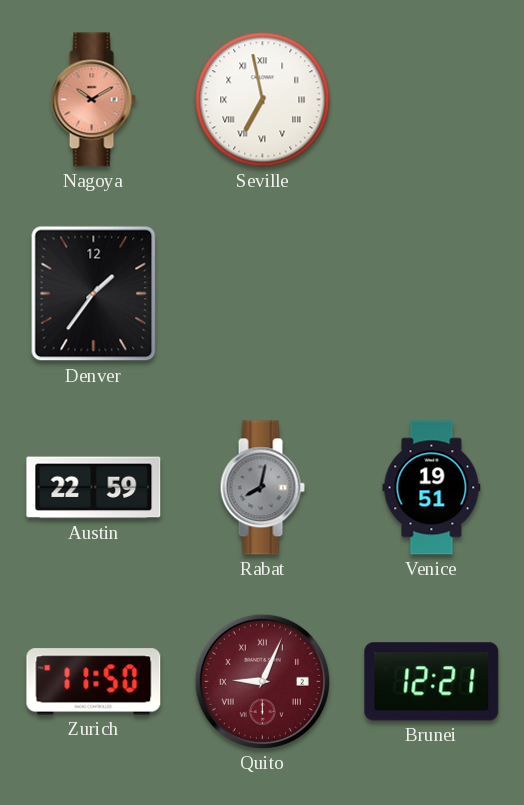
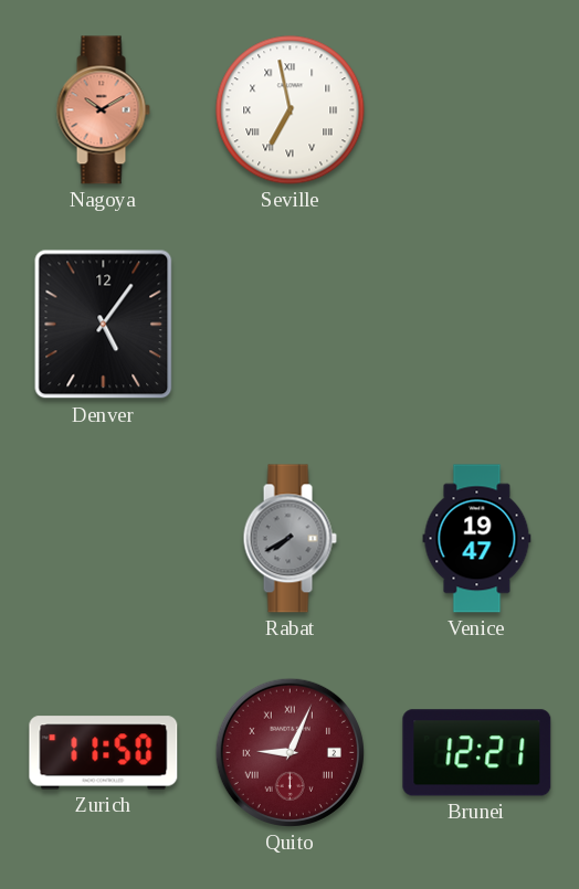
Denver: 1:36 -> 5:06
Austin: 22:59 -> none
Rabat: 8:02 -> 7:40
Venice: 19:51 -> 19:47
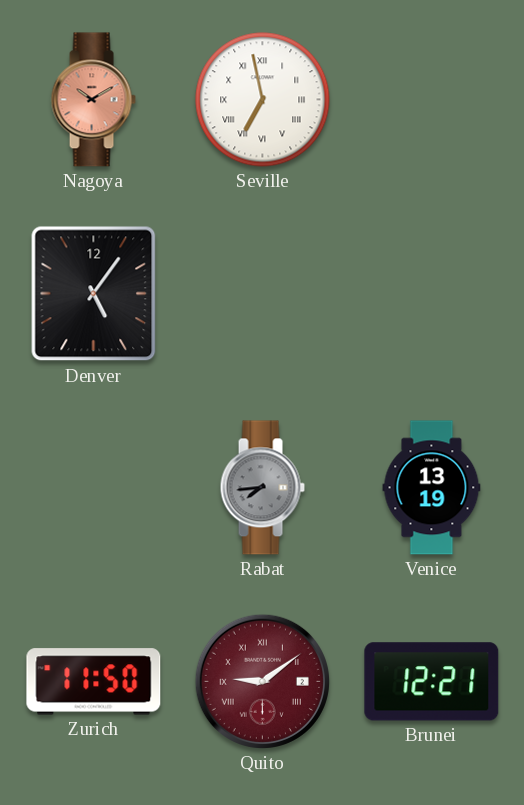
Rabat: 7:40 -> 7:44
Venice: 19:47 -> 13:19
Quito: 9:04 -> 9:09
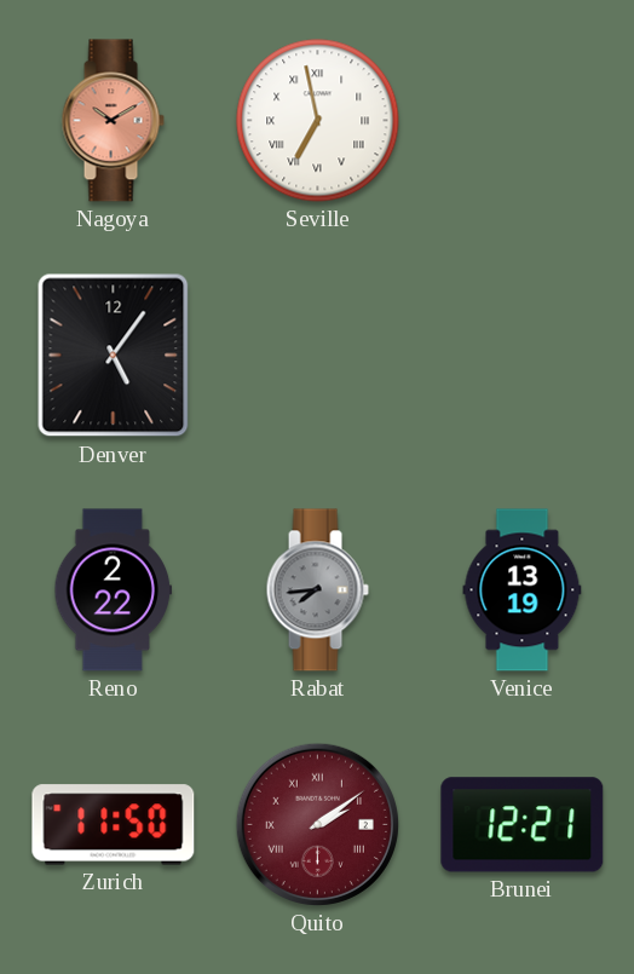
Reno: none -> 2:22
Quito: 9:09 -> 2:09
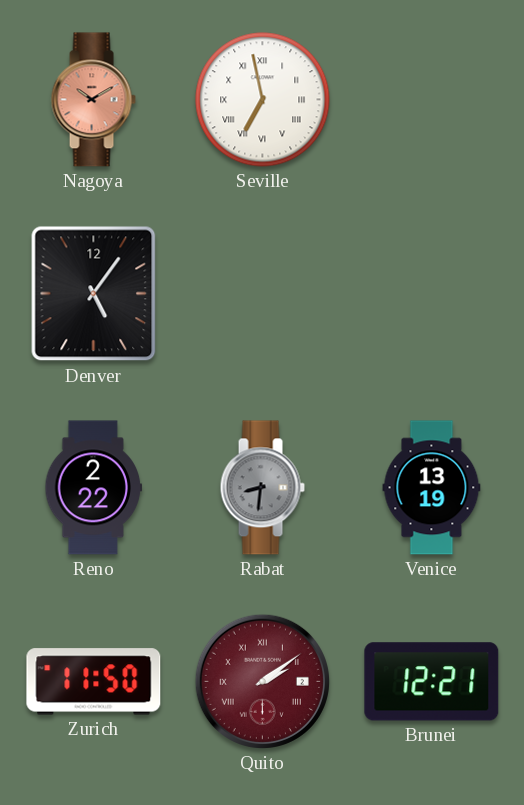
Rabat: 7:44 -> 8:31
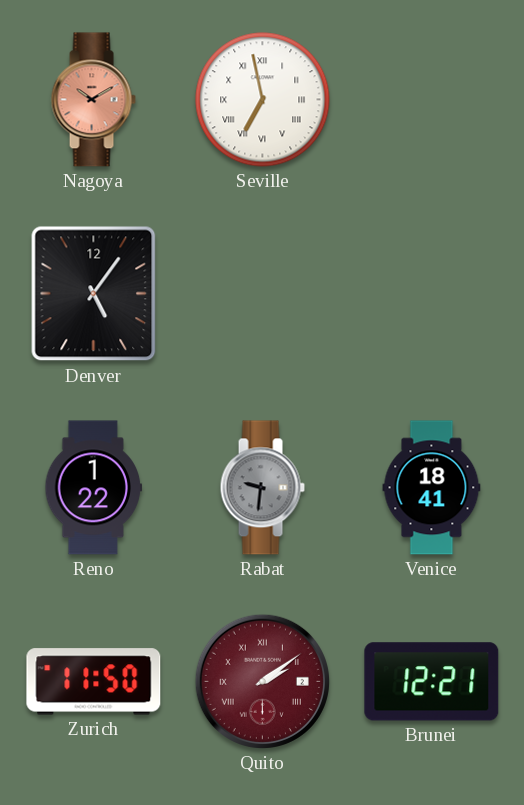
Reno: 2:22 -> 1:22
Rabat: 8:31 -> 9:31
Venice: 13:19 -> 18:41
